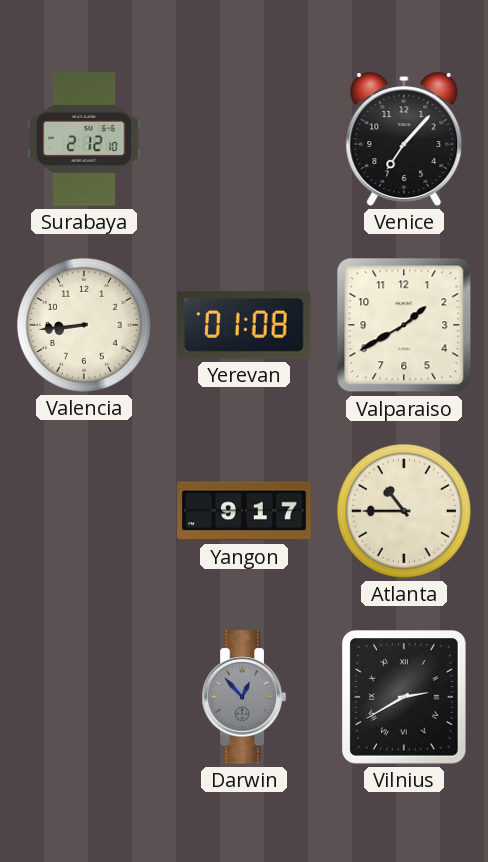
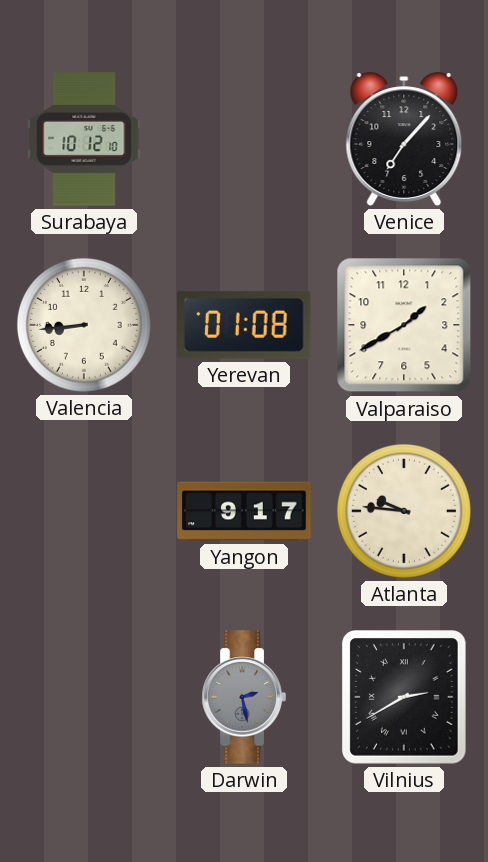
Surabaya: 2:12 -> 10:12
Atlanta: 10:45 -> 9:46
Darwin: 12:53 -> 2:28
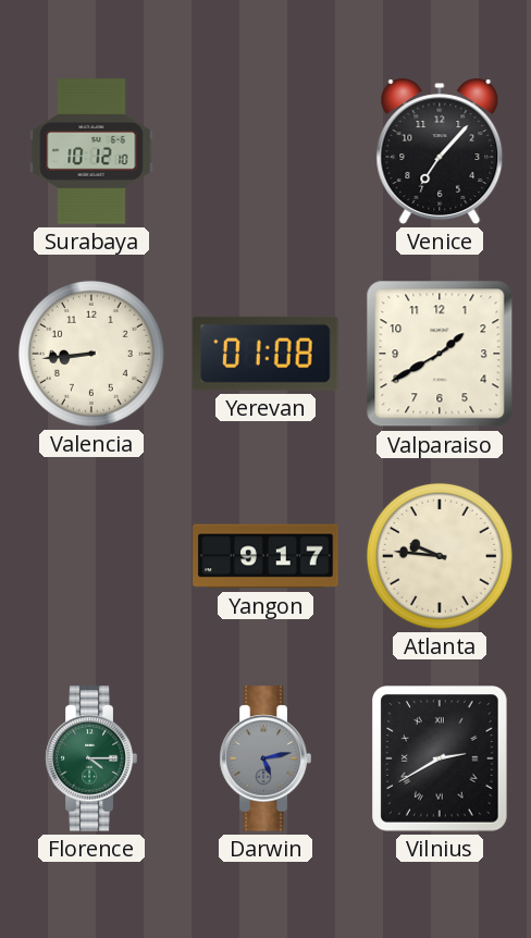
Florence: none -> 4:15
Darwin: 2:28 -> 5:13
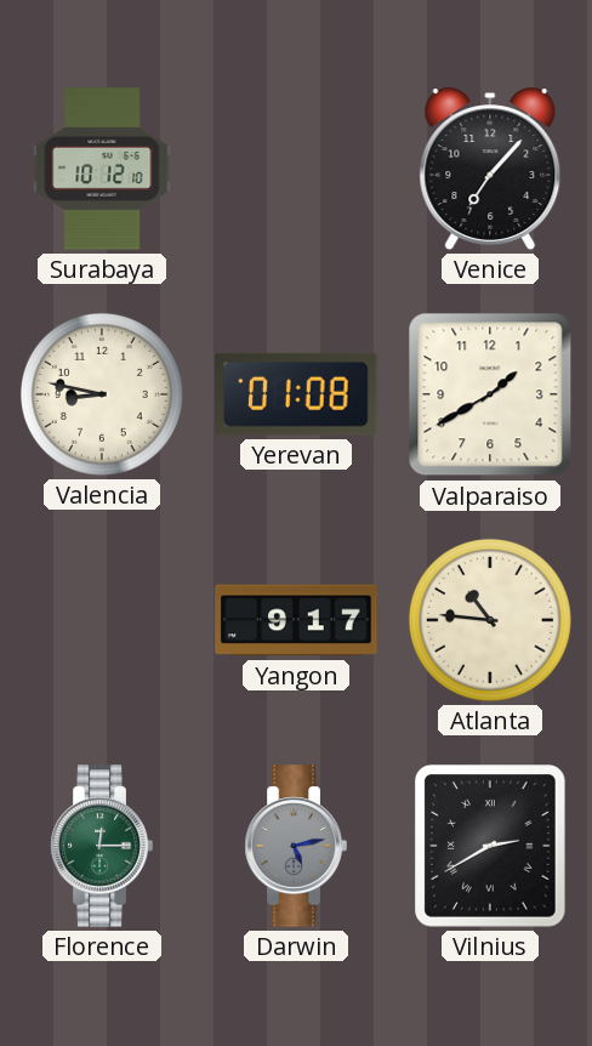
Valencia: 8:44 -> 8:47
Atlanta: 9:46 -> 10:46
Florence: 4:15 -> 12:15
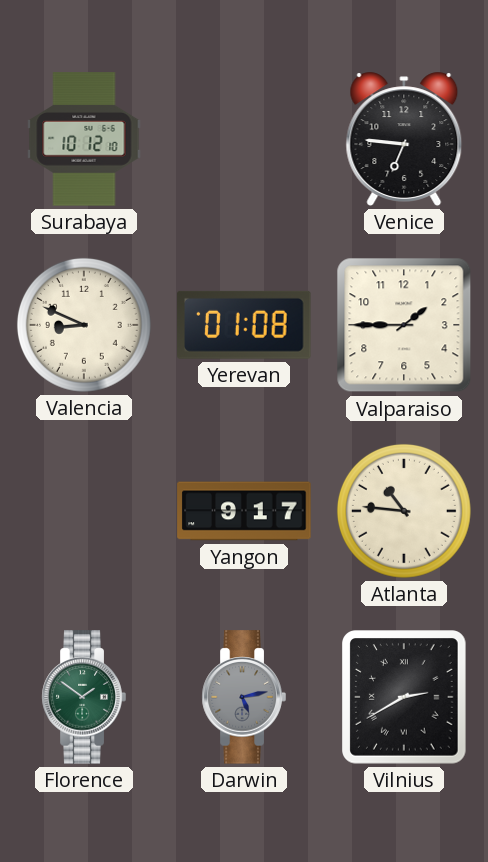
Venice: 7:07 -> 6:46
Valencia: 8:47 -> 8:49
Valparaiso: 1:40 -> 1:45
Florence: 12:15 -> 1:51
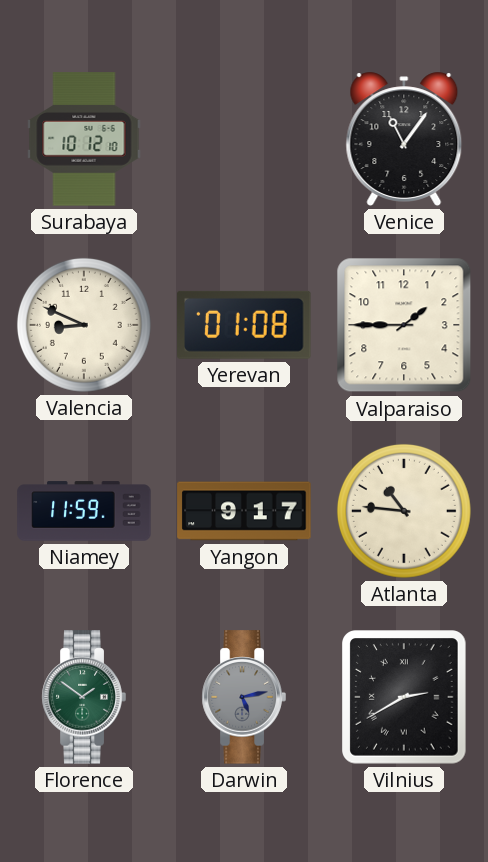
Venice: 6:46 -> 11:06
Niamey: none -> 11:59
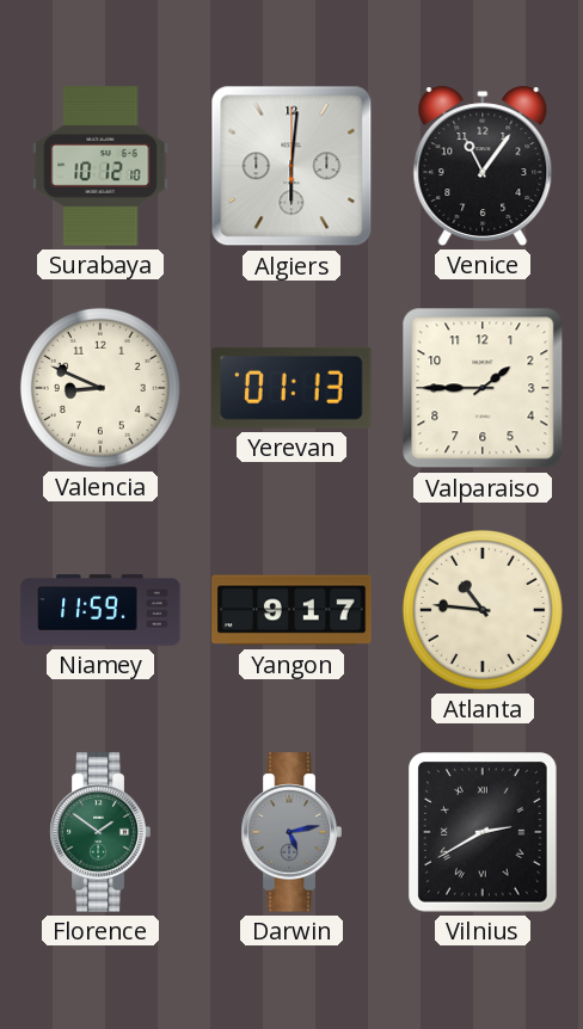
Algiers: none -> 6:01
Yerevan: 01:08 -> 01:13
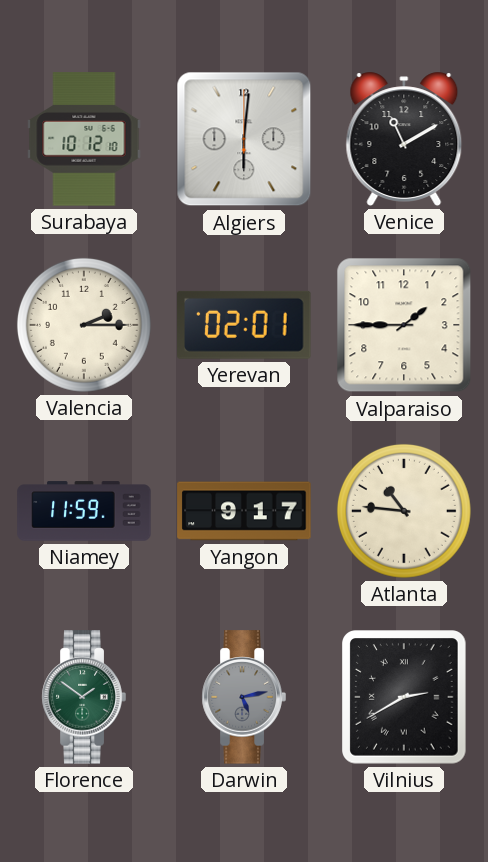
Venice: 11:06 -> 11:10
Valencia: 8:49 -> 2:15
Yerevan: 01:13 -> 02:01
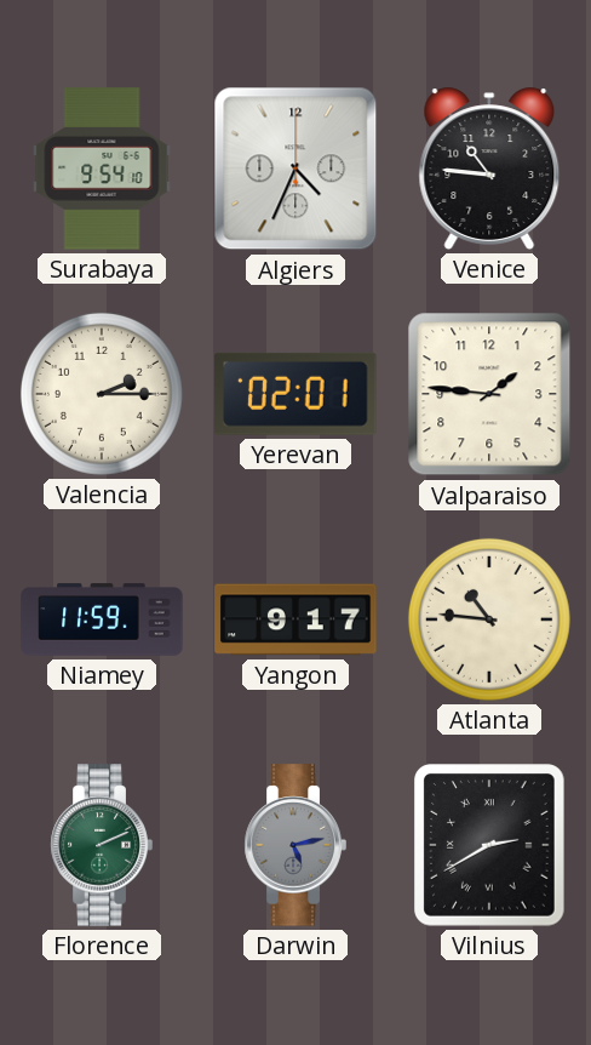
Surabaya: 10:12 -> 9:54
Algiers: 6:01 -> 4:34
Venice: 11:10 -> 10:46
Valparaiso: 1:45 -> 1:46
Florence: 1:51 -> 2:11
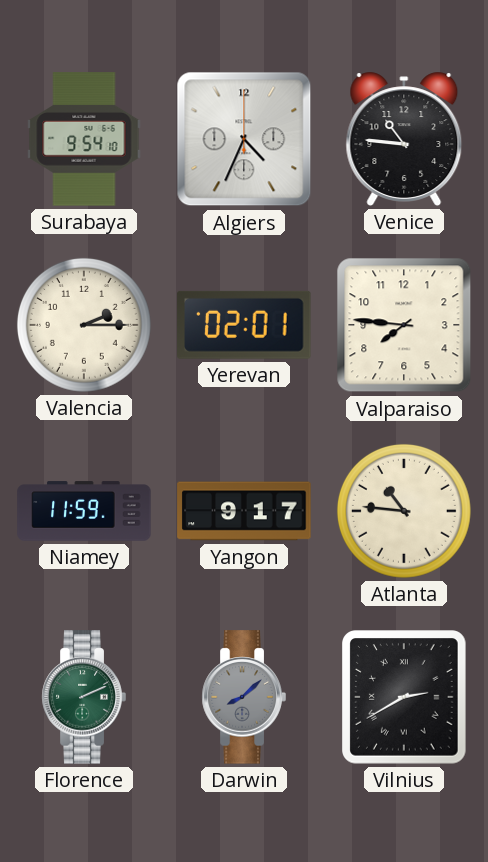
Valparaiso: 1:46 -> 7:46
Darwin: 5:13 -> 8:08
